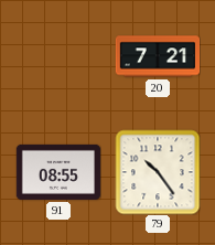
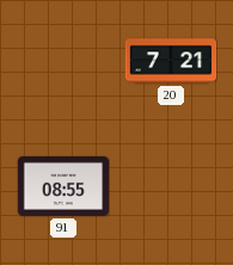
79: 10:24 -> none
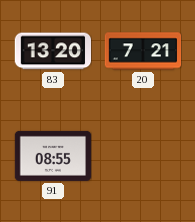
83: none -> 13:20
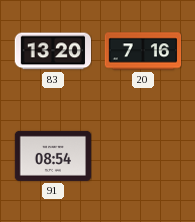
20: 7:21 -> 7:16
91: 08:55 -> 08:54
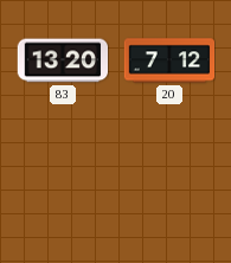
20: 7:16 -> 7:12
91: 08:54 -> none
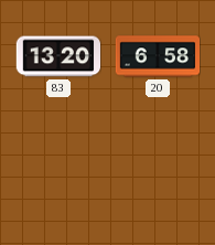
20: 7:12 -> 6:58
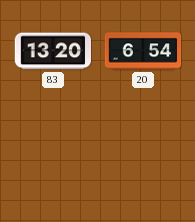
20: 6:58 -> 6:54
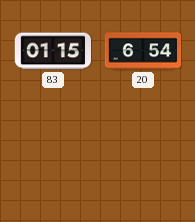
83: 13:20 -> 01:15
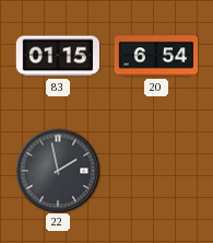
22: none -> 1:58
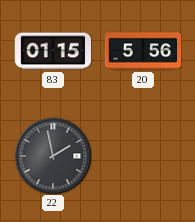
20: 6:54 -> 5:56
